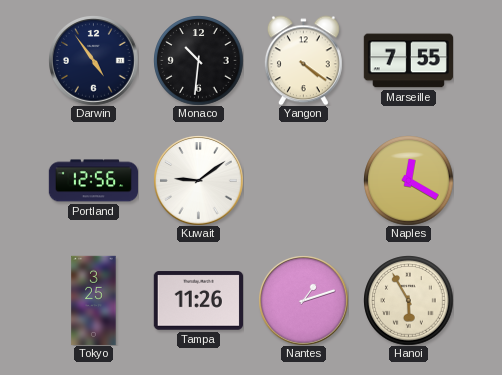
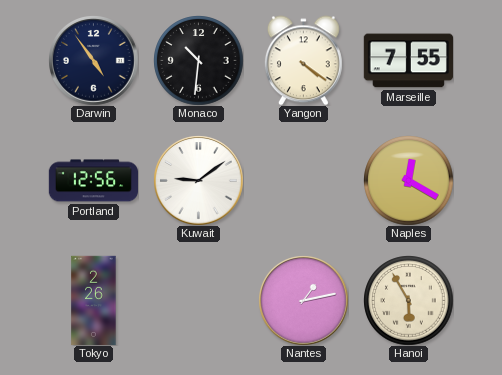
Tokyo: 3:25 -> 2:26
Tampa: 11:26 -> none
Nantes: 1:12 -> 1:13
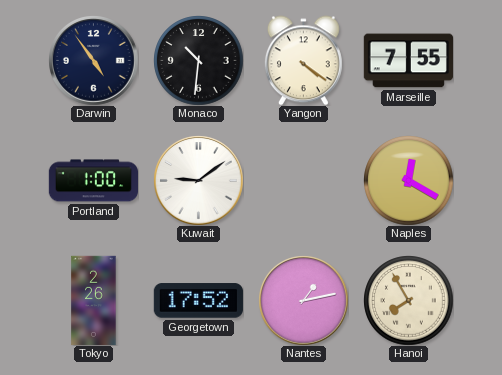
Portland: 12:56 -> 1:00
Georgetown: none -> 17:52
Hanoi: 5:55 -> 7:55
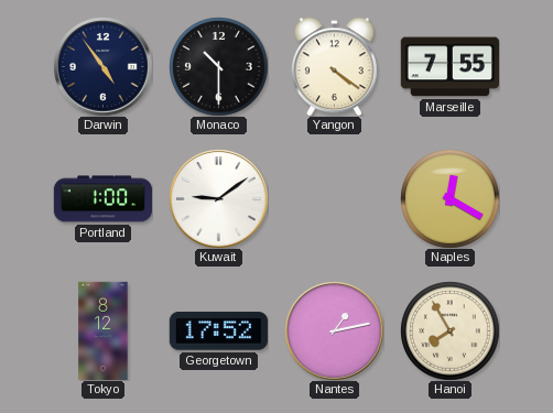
Monaco: 10:31 -> 10:30
Tokyo: 2:26 -> 8:12
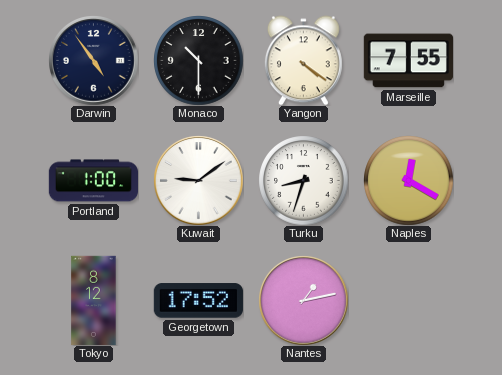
Turku: none -> 8:33
Hanoi: 7:55 -> none
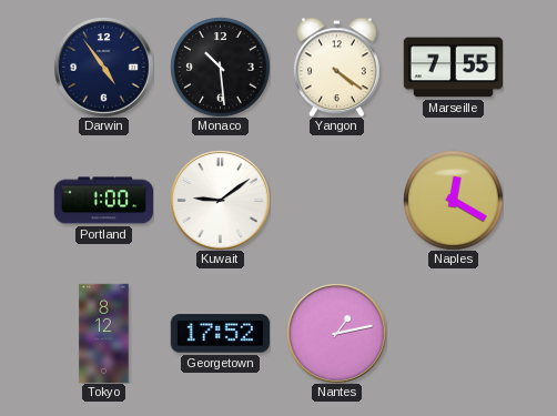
Monaco: 10:30 -> 10:29
Turku: 8:33 -> none
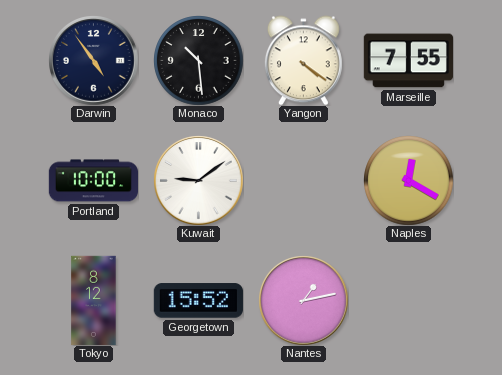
Portland: 1:00 -> 10:00
Georgetown: 17:52 -> 15:52
